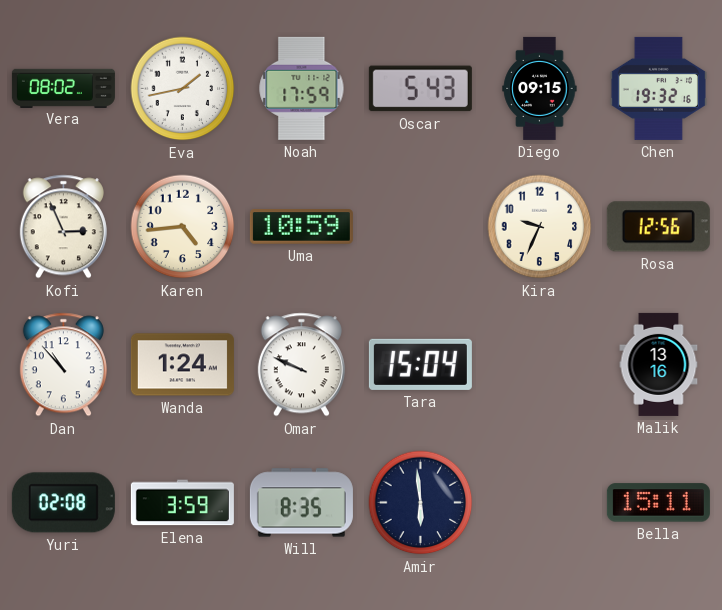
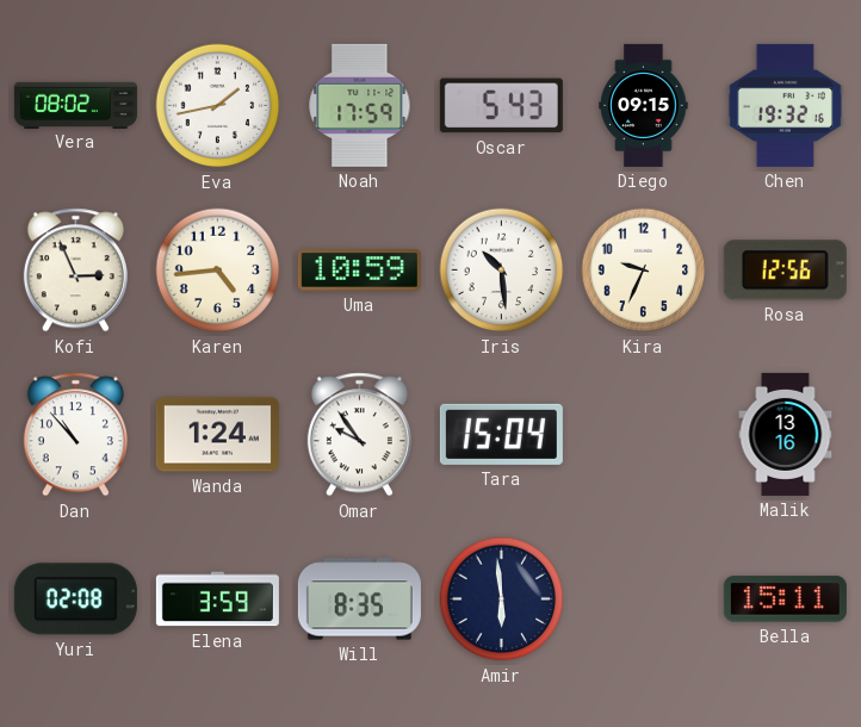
Iris: none -> 10:29
Omar: 9:49 -> 9:54
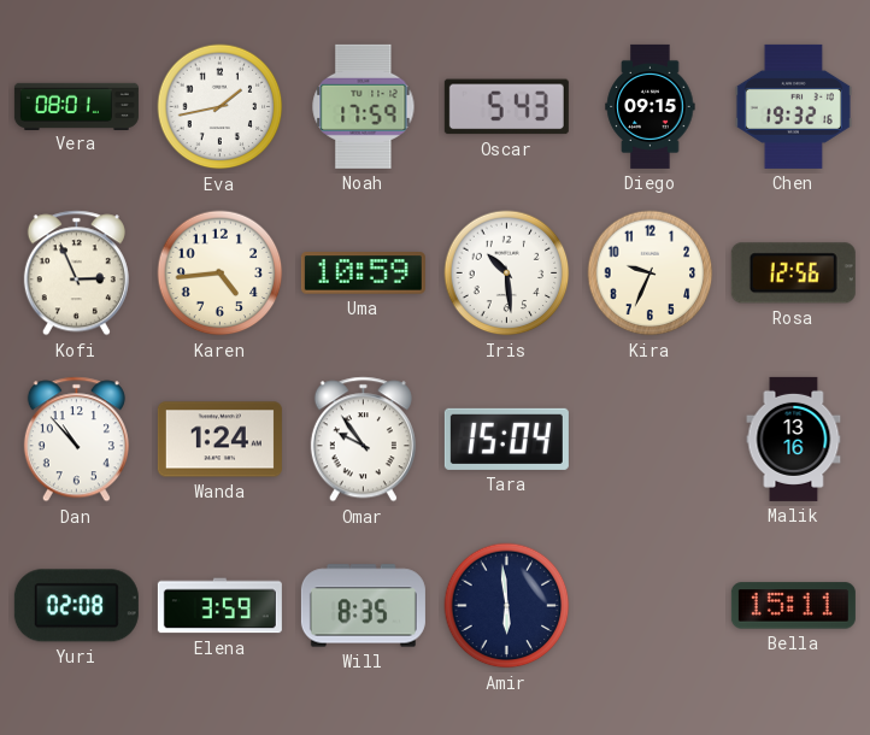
Vera: 08:02 -> 08:01
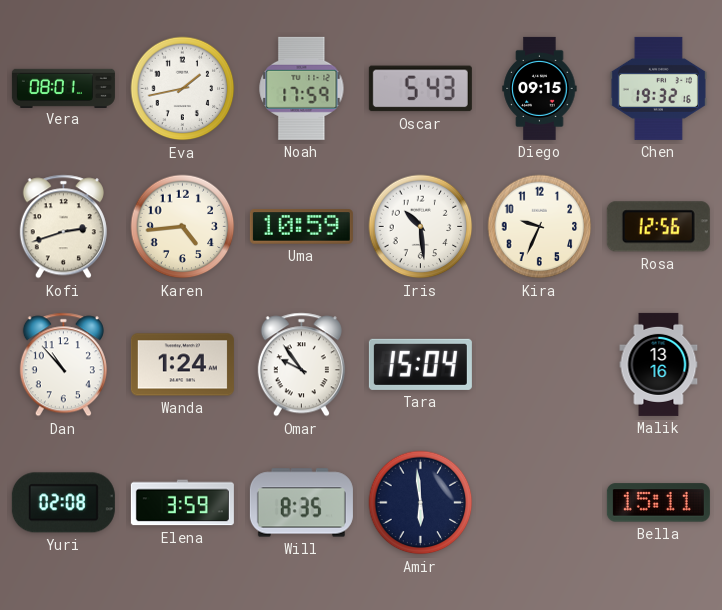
Kofi: 2:56 -> 2:42
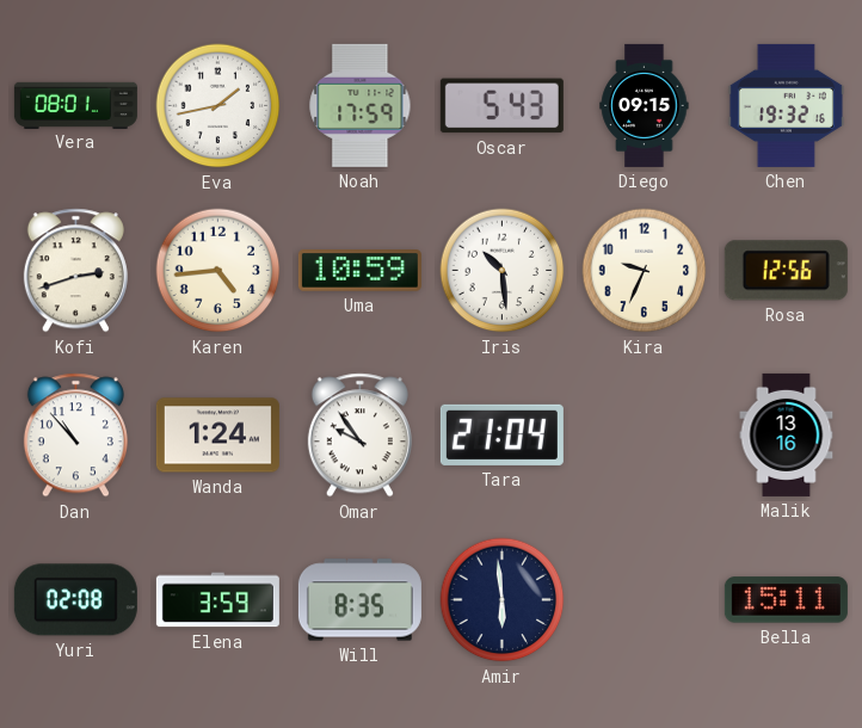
Tara: 15:04 -> 21:04
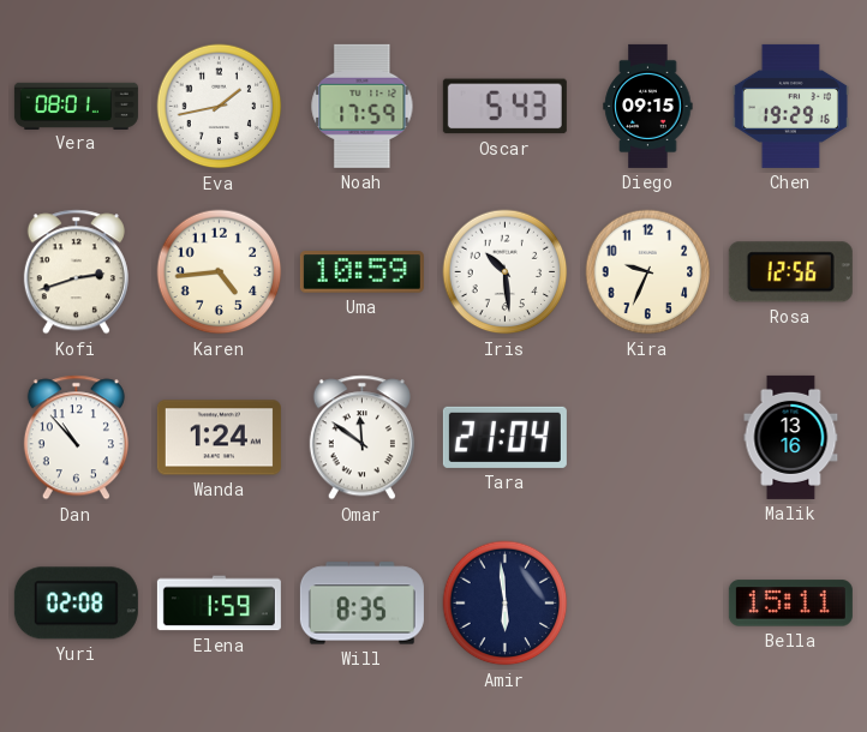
Chen: 19:32 -> 19:29
Omar: 9:54 -> 11:51
Elena: 3:59 -> 1:59
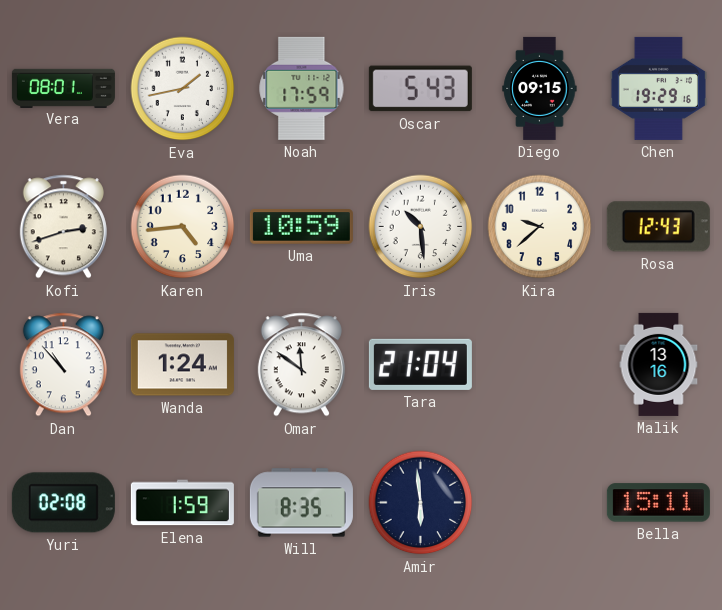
Kira: 9:34 -> 9:38
Rosa: 12:56 -> 12:43
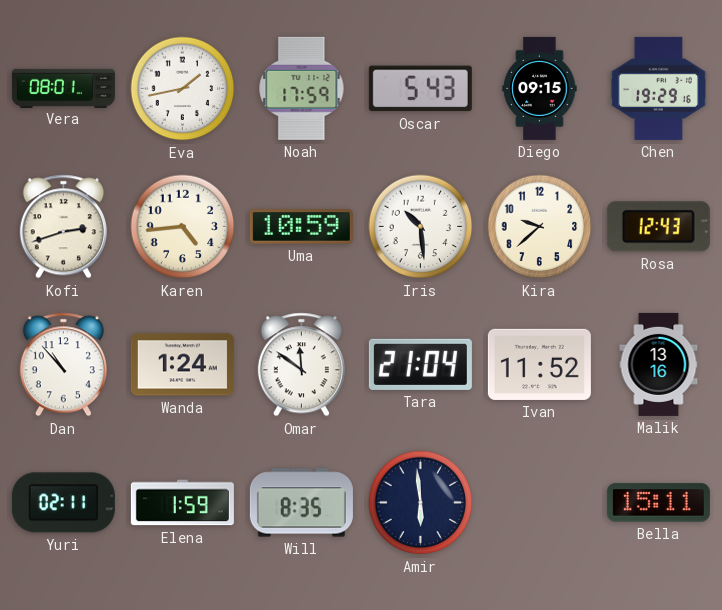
Ivan: none -> 11:52
Yuri: 02:08 -> 02:11
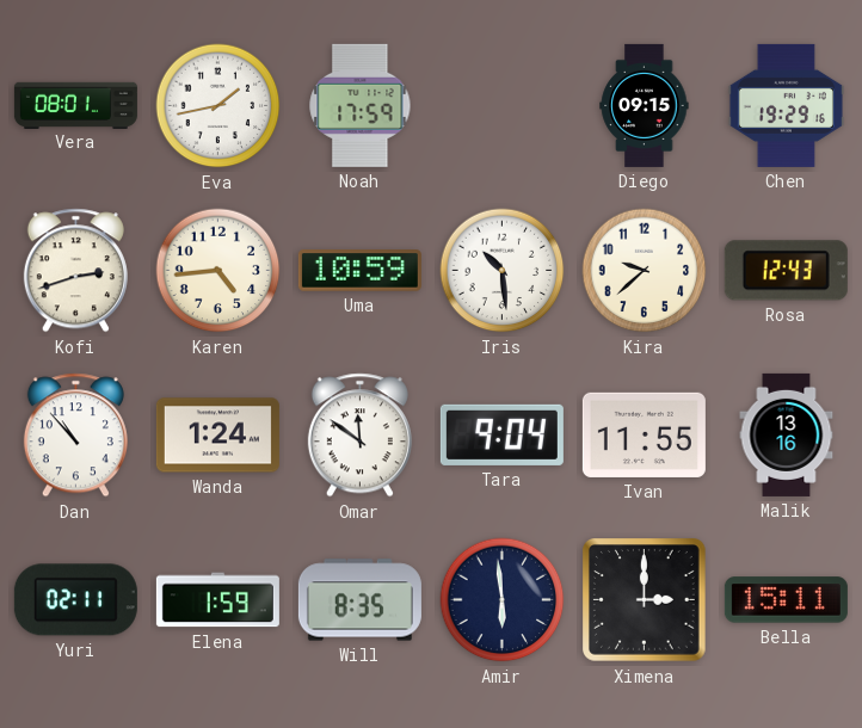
Oscar: 5:43 -> none
Tara: 21:04 -> 9:04
Ivan: 11:52 -> 11:55
Ximena: none -> 3:00
